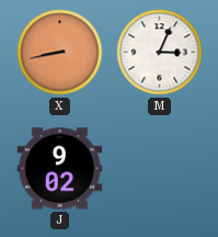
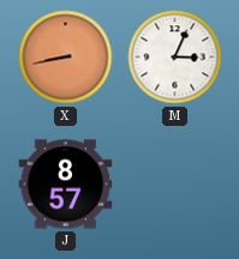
J: 9:02 -> 8:57
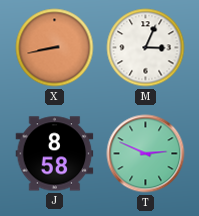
J: 8:57 -> 8:58
T: none -> 2:49
